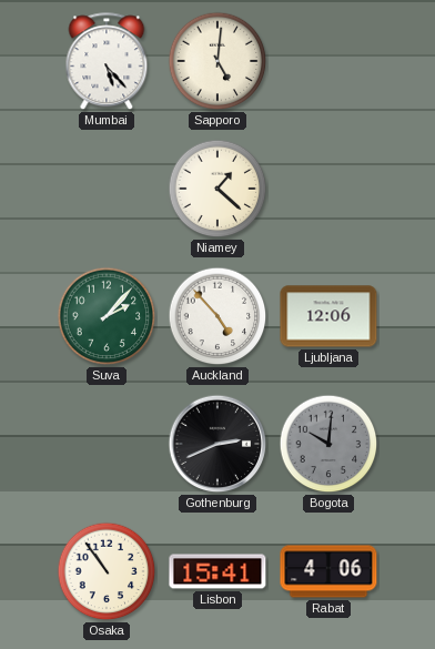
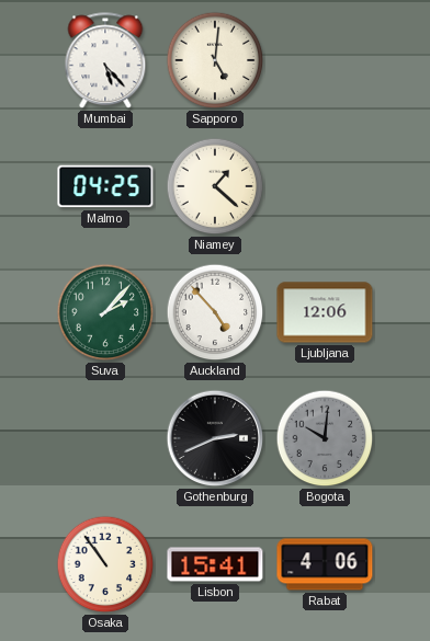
Malmo: none -> 04:25
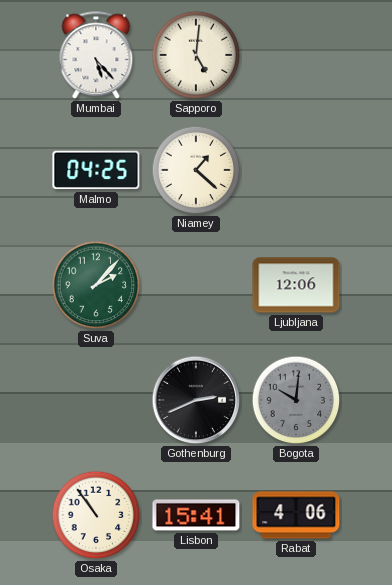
Auckland: 4:53 -> none
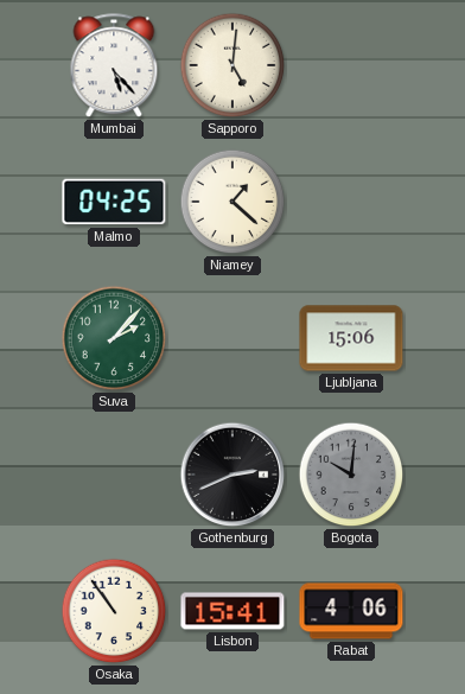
Ljubljana: 12:06 -> 15:06
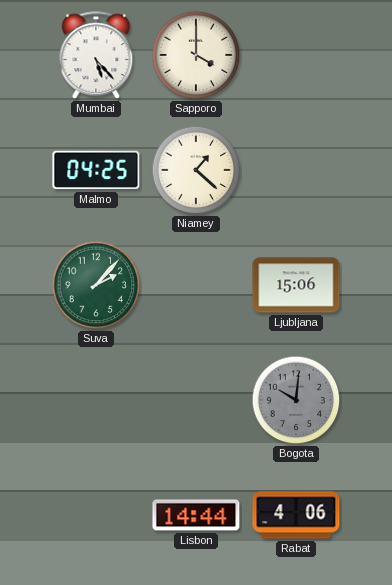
Sapporo: 5:01 -> 4:00
Gothenburg: 2:41 -> none
Osaka: 10:54 -> none
Lisbon: 15:41 -> 14:44
